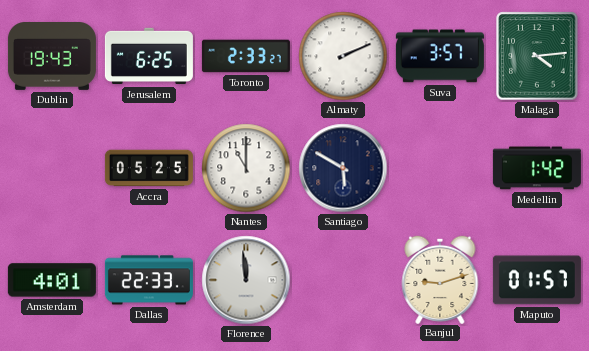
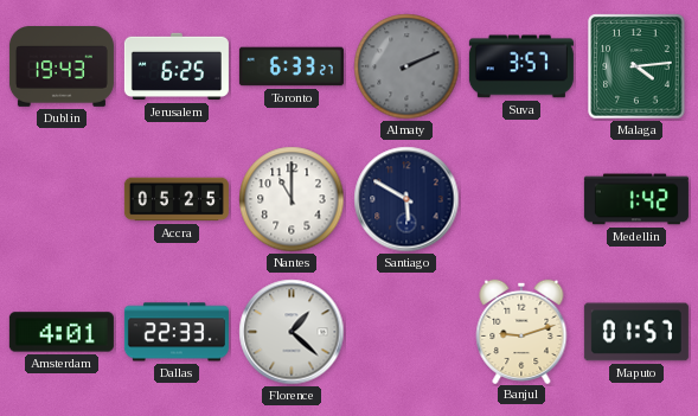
Toronto: 2:33 -> 6:33
Almaty dial: white -> grey
Florence: 11:59 -> 1:22
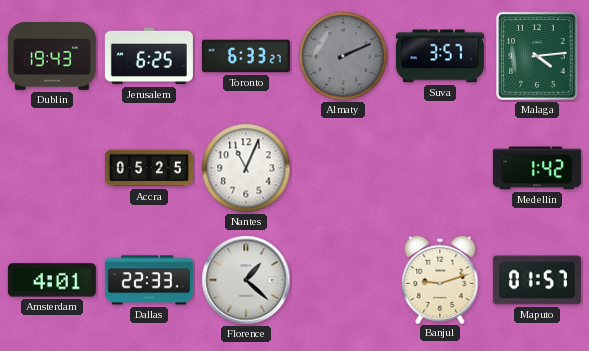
Nantes: 11:00 -> 11:04
Santiago: 5:50 -> none
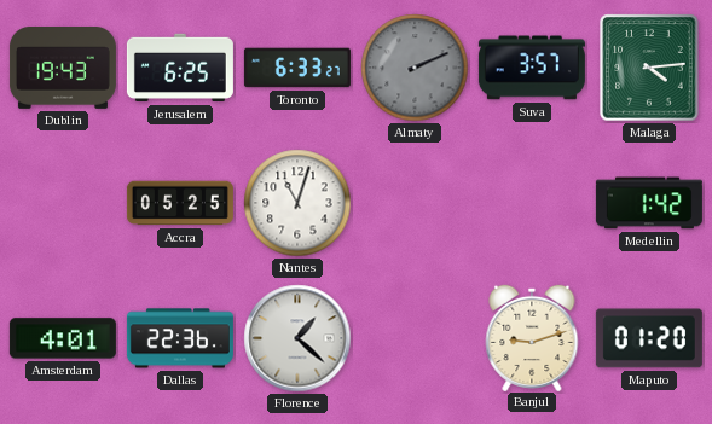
Nantes: 11:04 -> 11:03
Dallas: 22:33 -> 22:36
Maputo: 01:57 -> 01:20
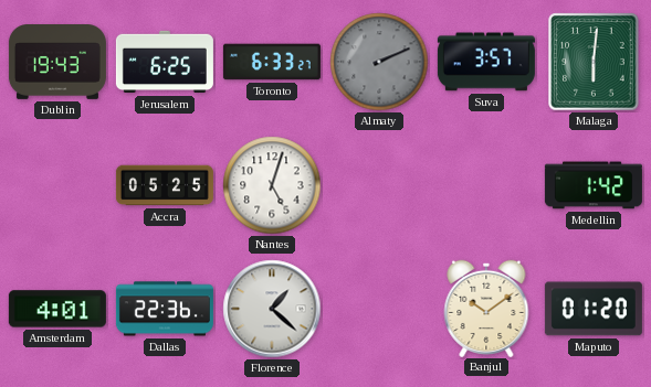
Malaga: 4:14 -> 6:01
Nantes: 11:03 -> 5:03
Banjul: 9:12 -> 10:09
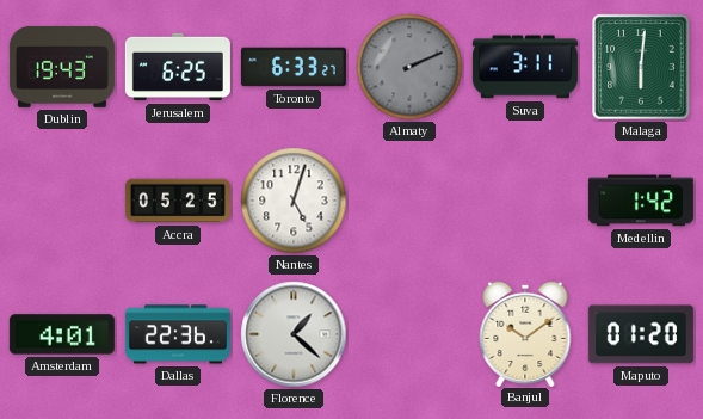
Suva: 3:57 -> 3:11
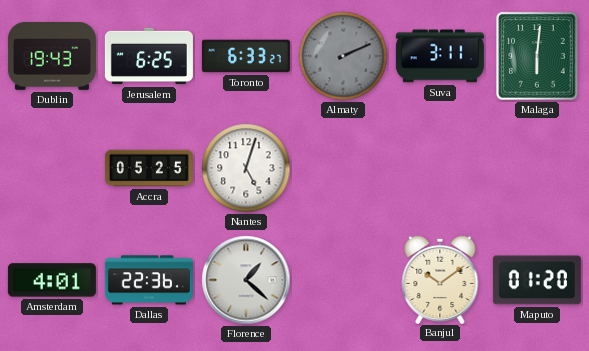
Medellin: 1:42 -> none
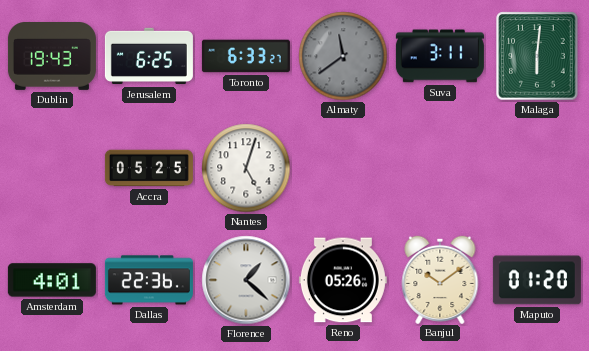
Almaty: 2:11 -> 11:39
Reno: none -> 05:26
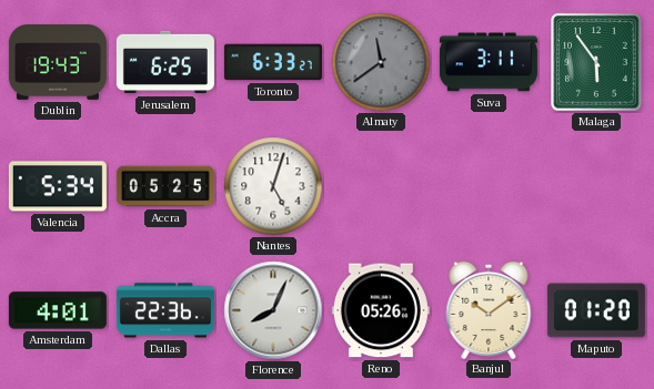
Malaga: 6:01 -> 5:54
Valencia: none -> 5:34
Florence: 1:22 -> 8:04
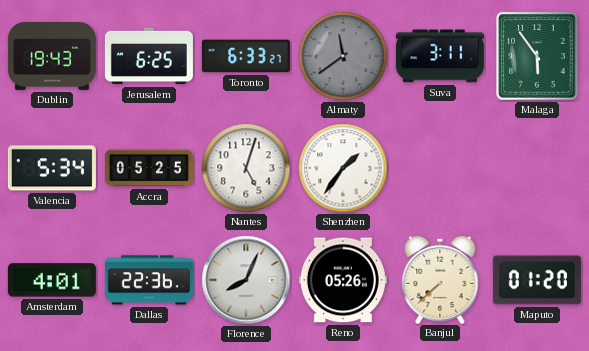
Shenzhen: none -> 1:36
Banjul: 10:09 -> 7:38
